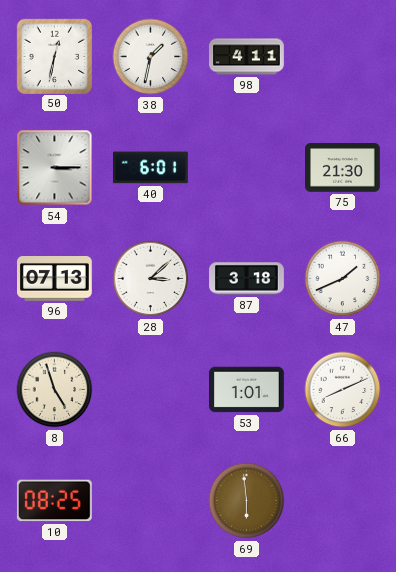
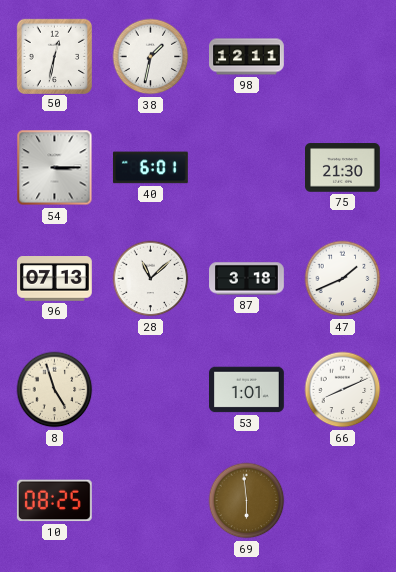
98: 4:11 -> 12:11
28: 3:08 -> 11:08
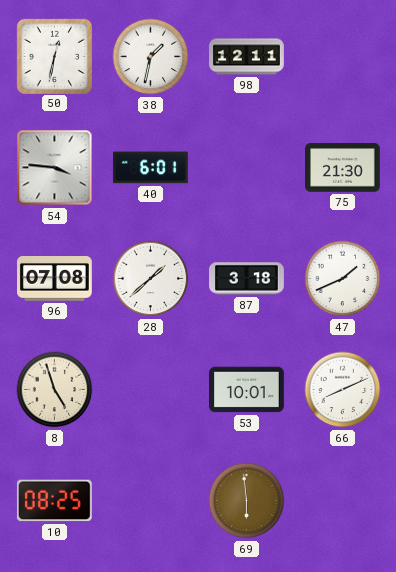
54: 3:15 -> 3:46
96: 07:13 -> 07:08
28: 11:08 -> 1:38
53: 1:01 -> 10:01
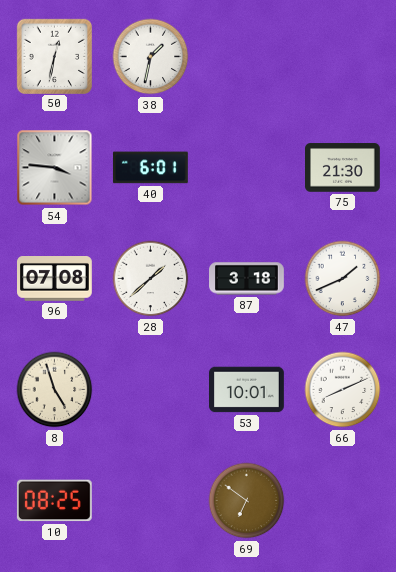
98: 12:11 -> none
69: 5:59 -> 6:51
